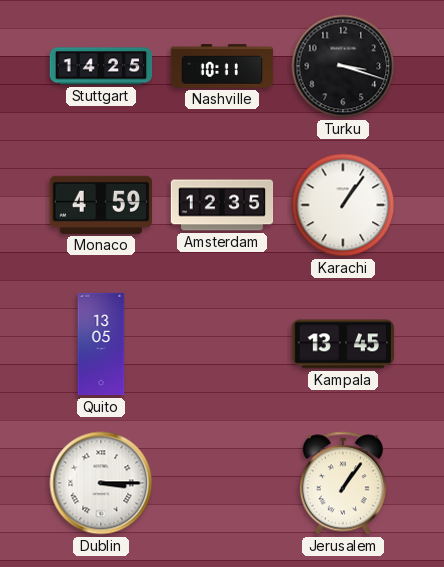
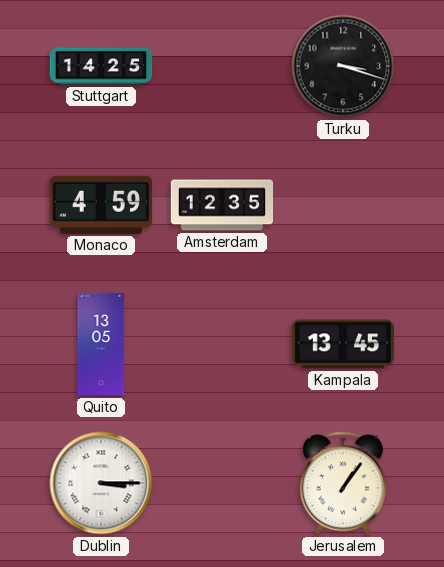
Nashville: 10:11 -> none
Karachi: 1:06 -> none
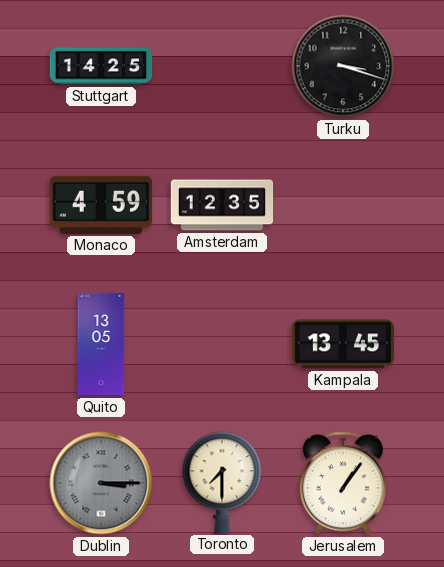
Dublin dial: white -> grey
Toronto: none -> 7:30
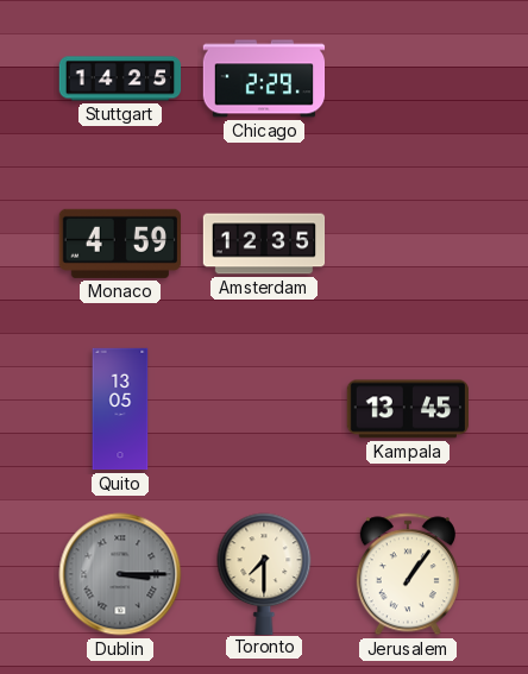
Chicago: none -> 2:29
Turku: 3:18 -> none
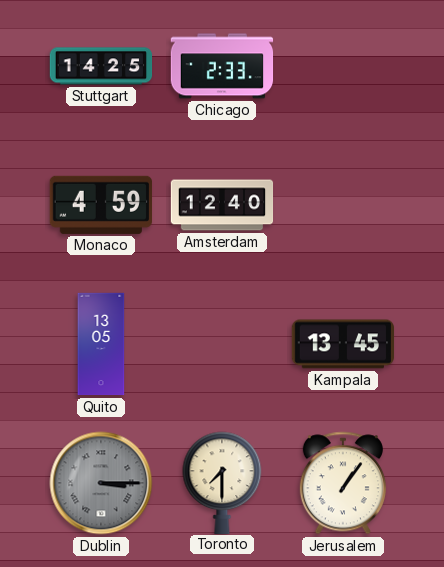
Chicago: 2:29 -> 2:33
Amsterdam: 12:35 -> 12:40
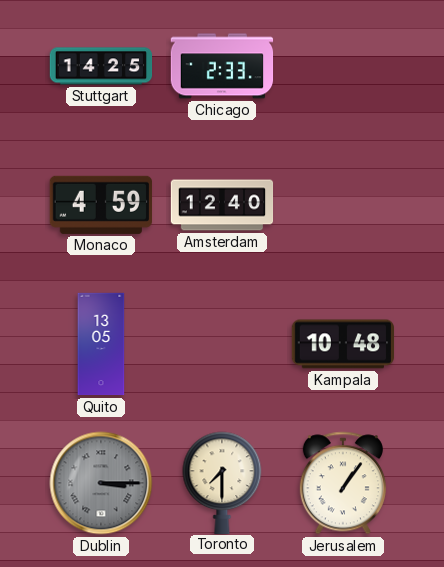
Kampala: 13:45 -> 10:48
